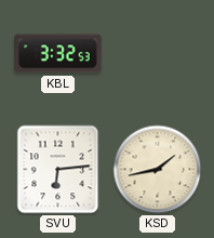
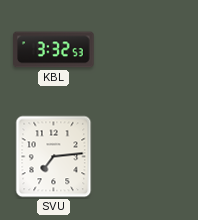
SVU: 6:14 -> 7:14
KSD: 1:43 -> none
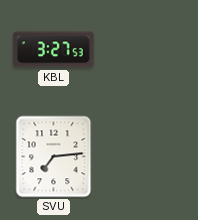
KBL: 3:32 -> 3:27
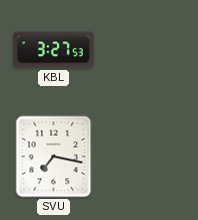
SVU: 7:14 -> 7:17
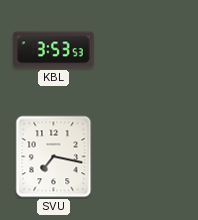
KBL: 3:27 -> 3:53
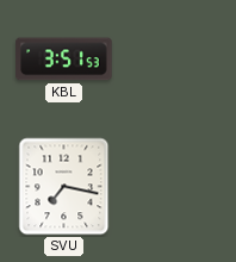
KBL: 3:53 -> 3:51
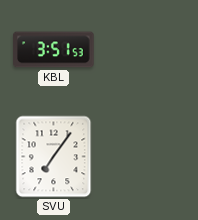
SVU: 7:17 -> 7:06
